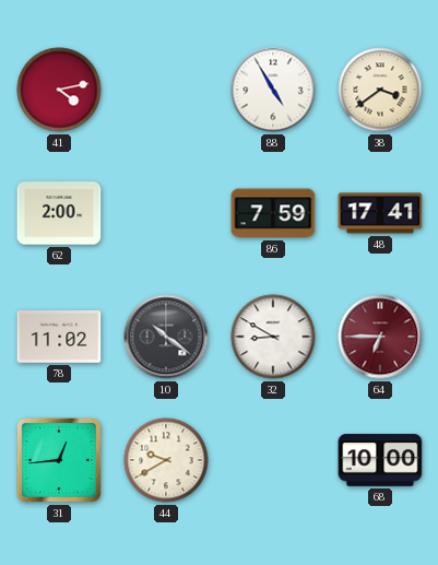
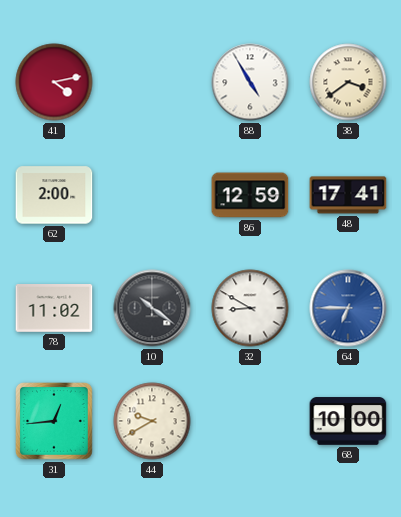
86: 7:59 -> 12:59
64 dial: burgundy -> blue
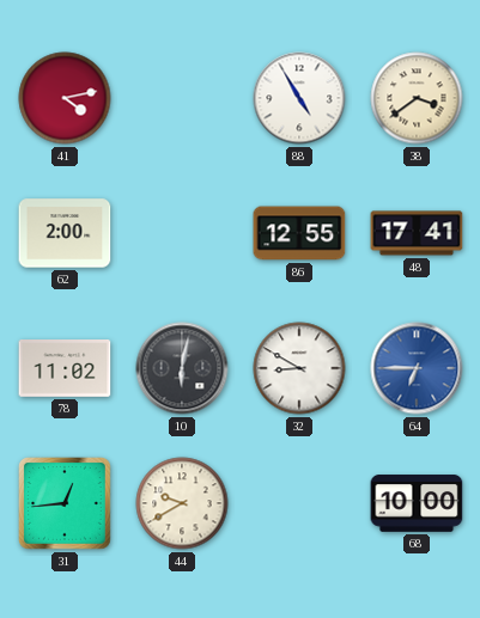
86: 12:59 -> 12:55
10: 10:21 -> 6:02
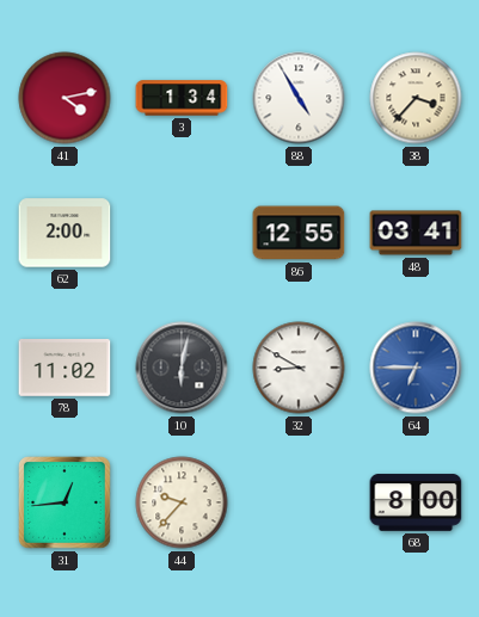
3: none -> 1:34
38: 3:39 -> 3:37
48: 17:41 -> 03:41
44: 9:40 -> 9:37
68: 10:00 -> 8:00
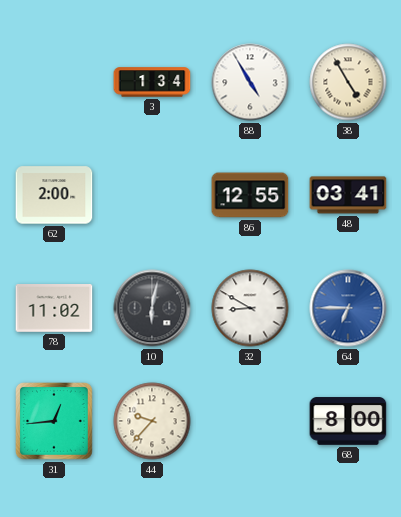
41: 4:13 -> none
38: 3:37 -> 4:55
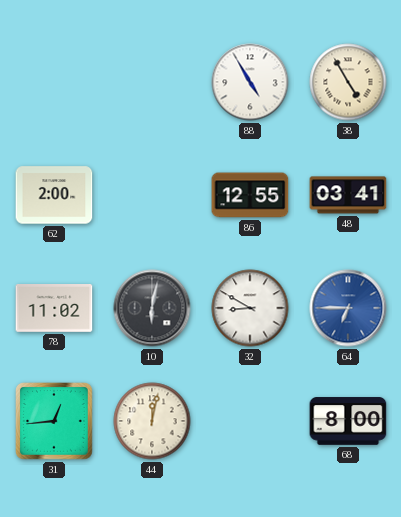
3: 1:34 -> none
44: 9:37 -> 12:02
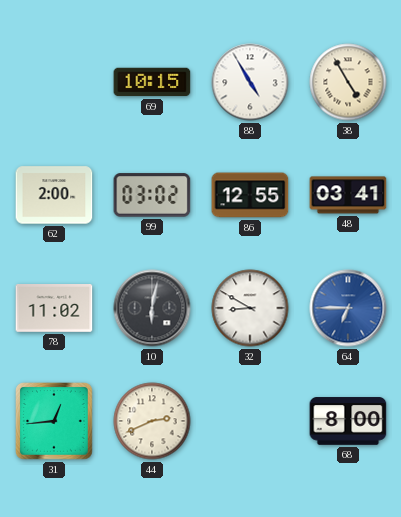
69: none -> 10:15
99: none -> 03:02
44: 12:02 -> 2:41
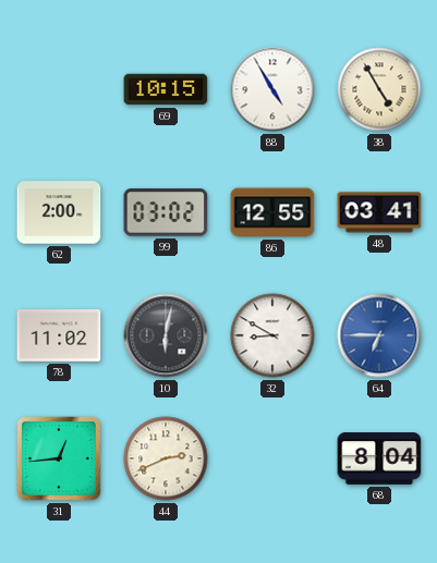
68: 8:00 -> 8:04
